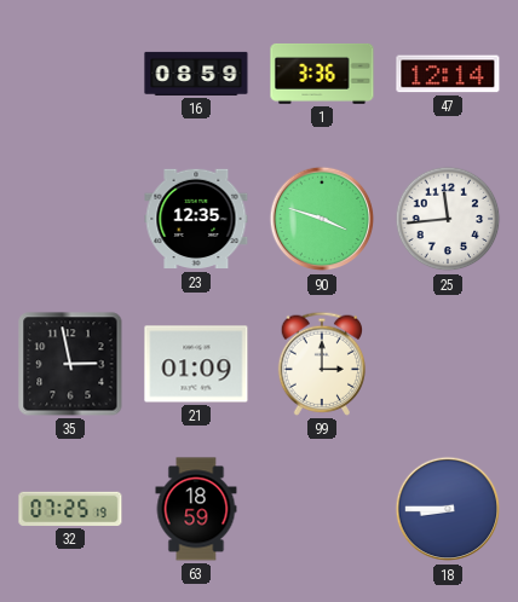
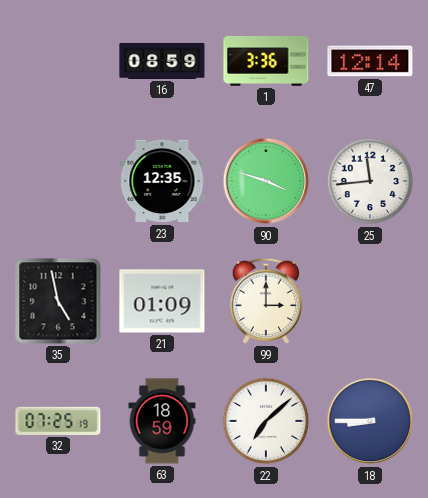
35: 2:58 -> 4:58
22: none -> 7:08
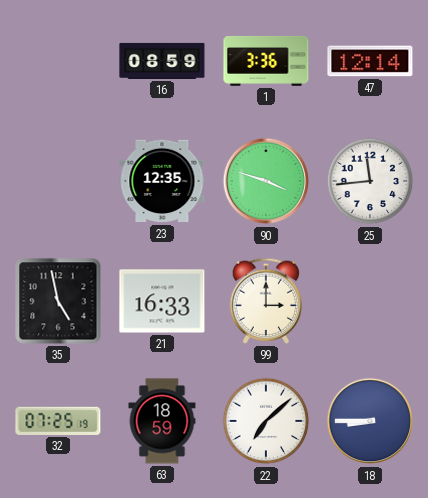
21: 01:09 -> 16:33
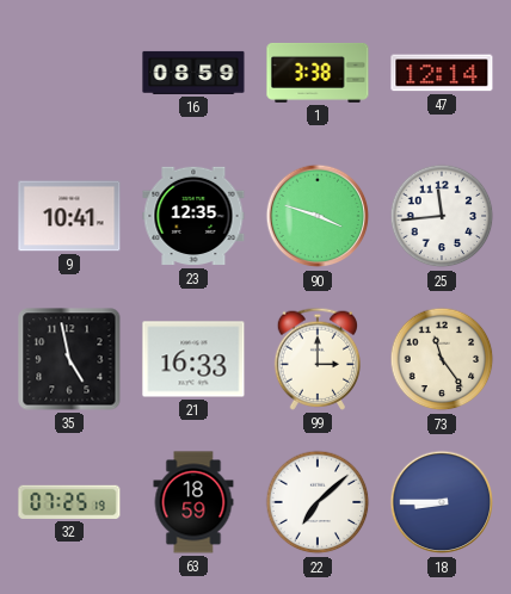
1: 3:36 -> 3:38
9: none -> 10:41
73: none -> 11:24
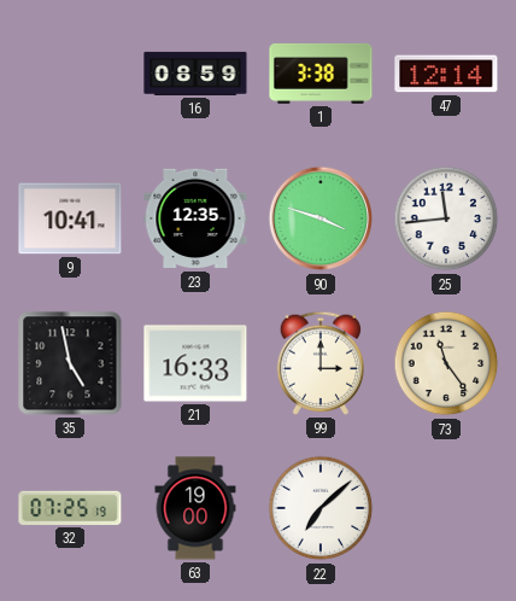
63: 18:59 -> 19:00
18: 8:45 -> none
